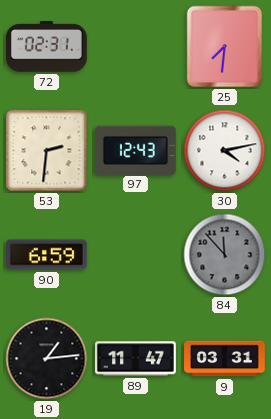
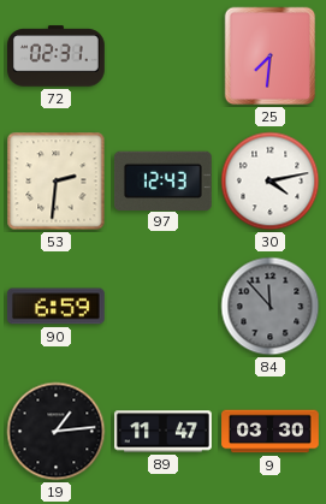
9: 03:31 -> 03:30
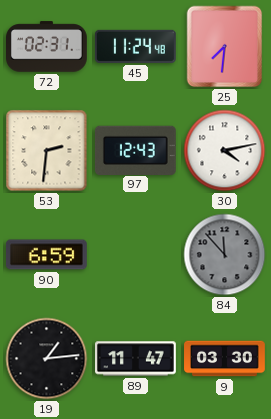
45: none -> 11:24
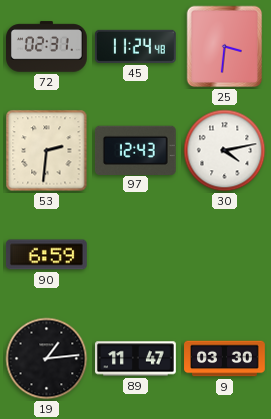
25: 7:31 -> 3:31
84: 11:53 -> none
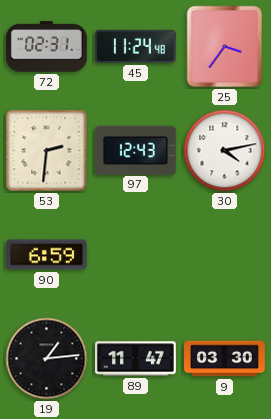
25: 3:31 -> 3:36
